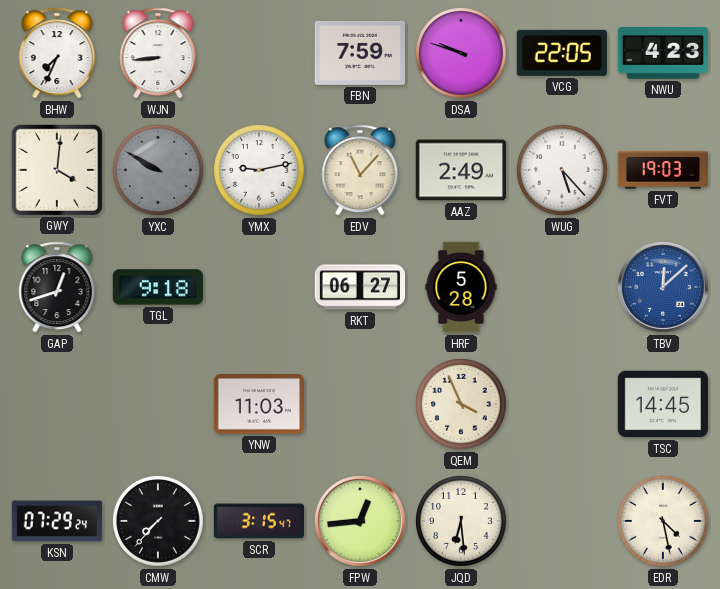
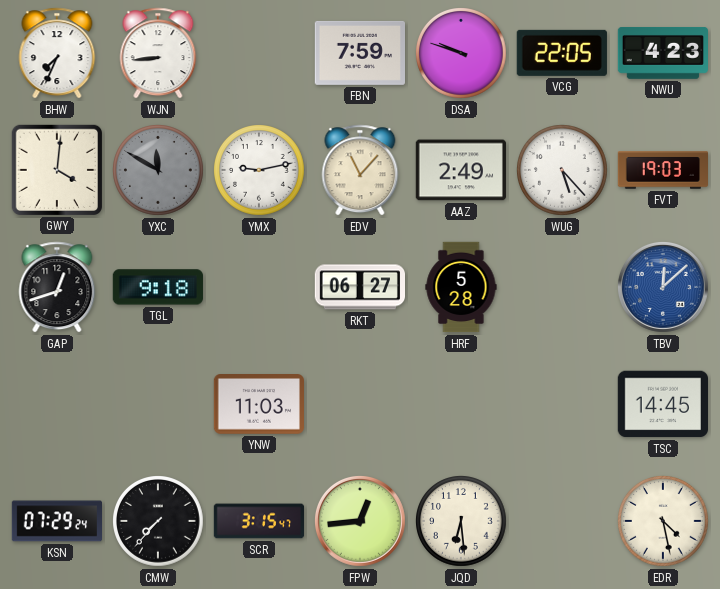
YXC: 9:50 -> 11:50
QEM: 3:56 -> none
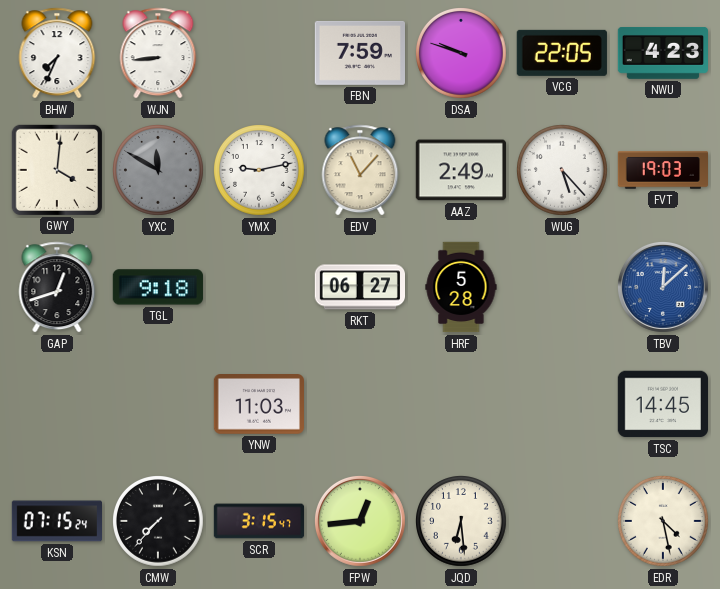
KSN: 07:29 -> 07:15
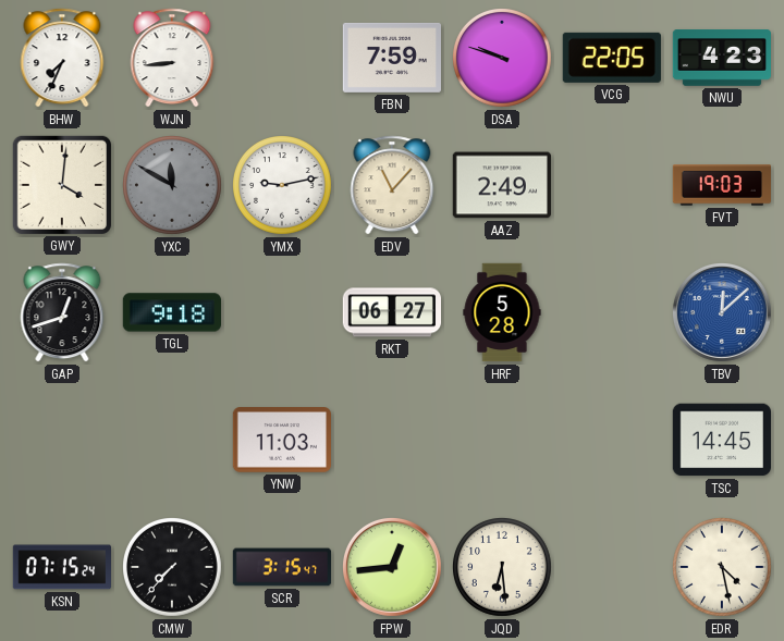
WUG: 5:23 -> none
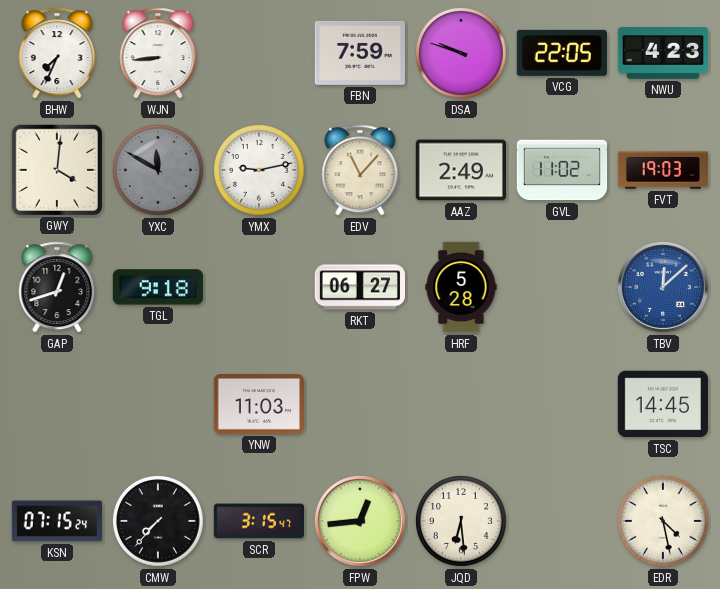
GVL: none -> 11:02
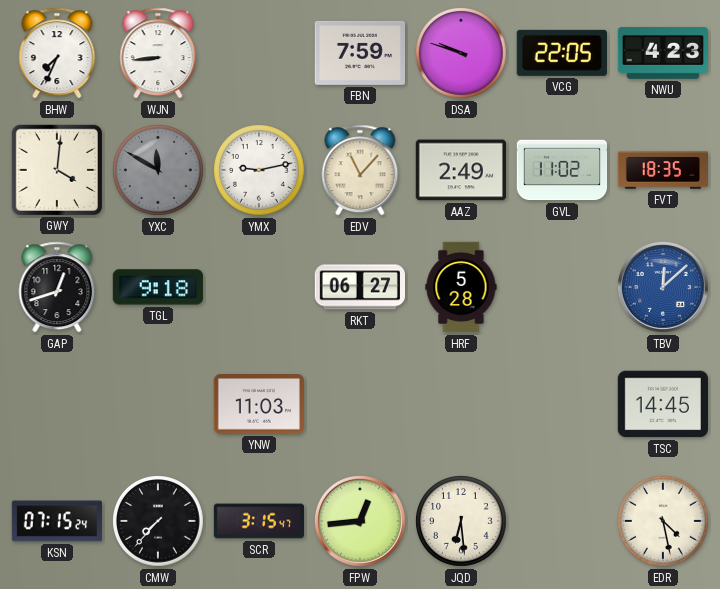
FVT: 19:03 -> 18:35
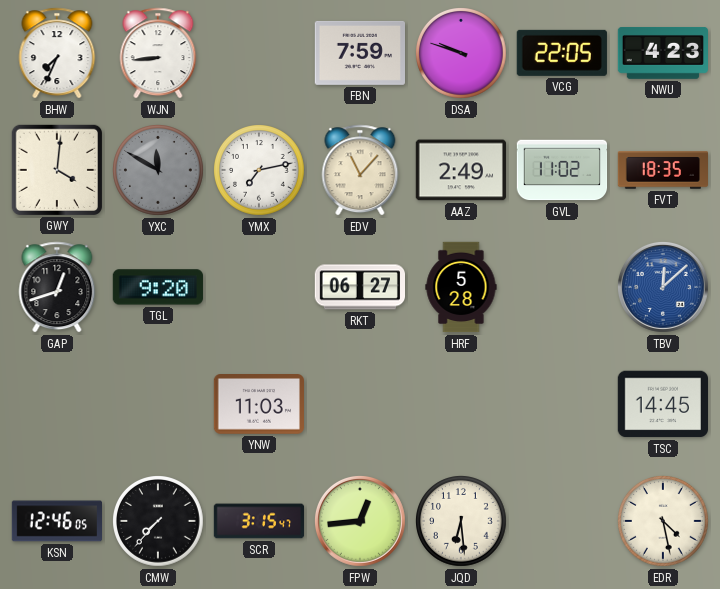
YMX: 9:13 -> 7:13
TGL: 9:18 -> 9:20
KSN: 07:15 -> 12:46
